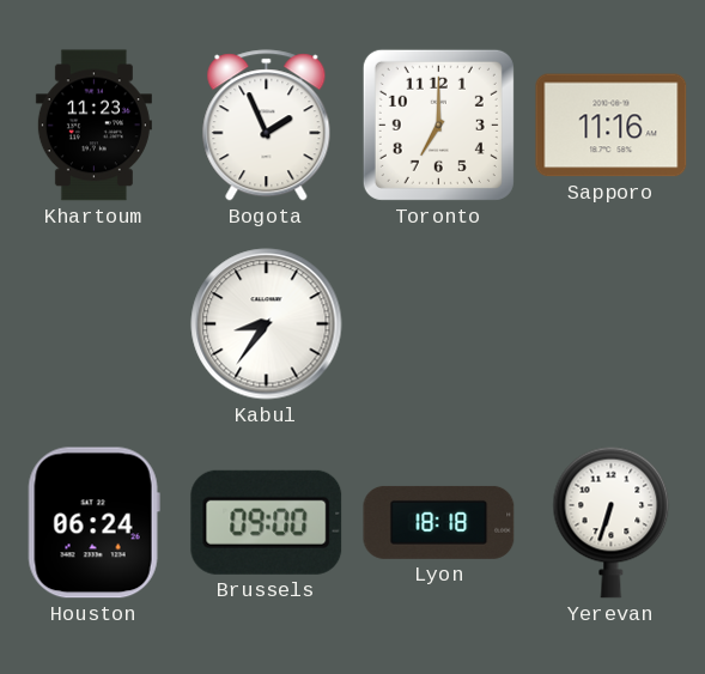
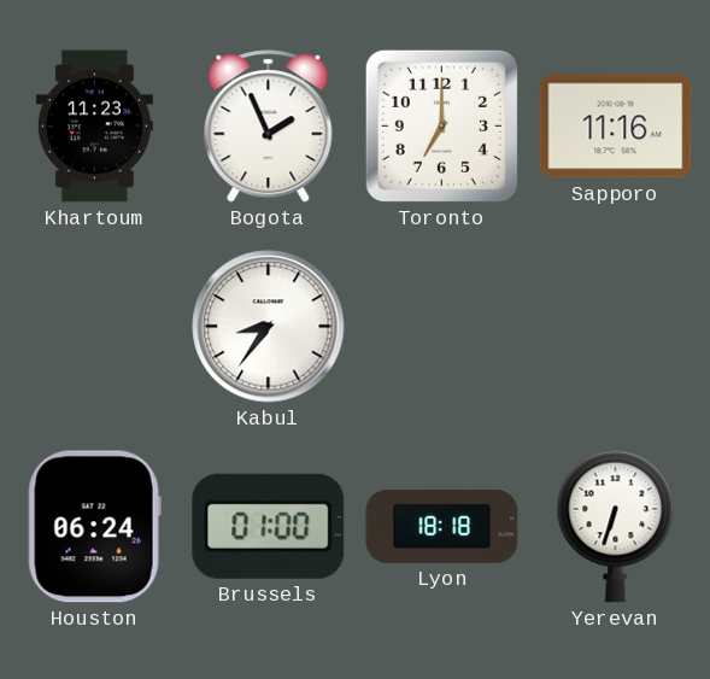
Brussels: 09:00 -> 01:00
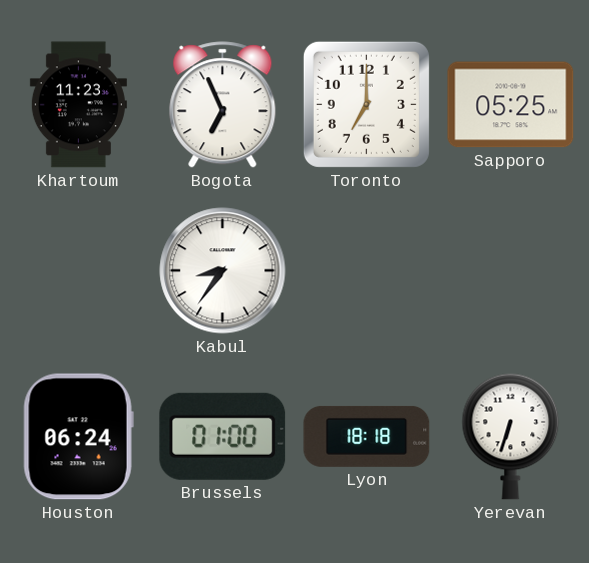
Bogota: 1:56 -> 6:56
Sapporo: 11:16 -> 05:25
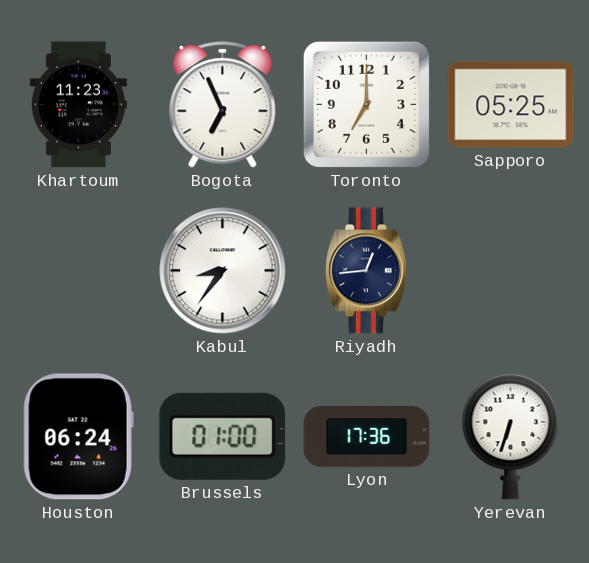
Riyadh: none -> 12:44
Lyon: 18:18 -> 17:36
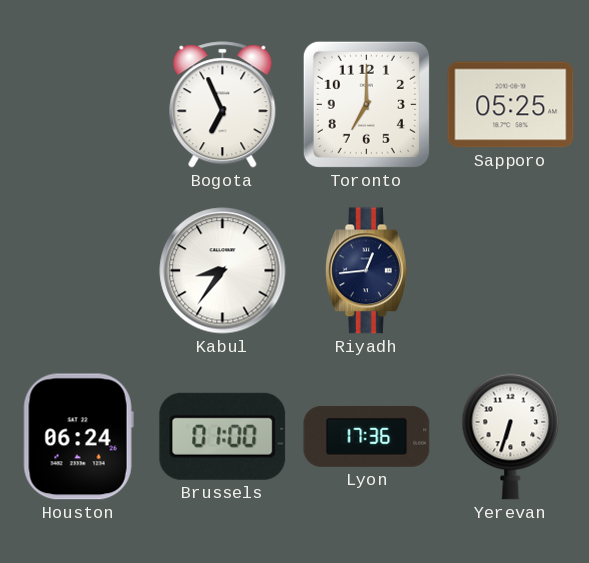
Khartoum: 11:23 -> none
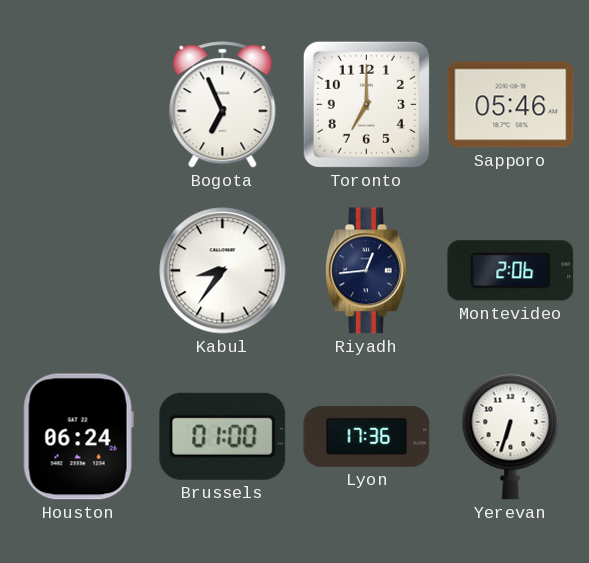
Sapporo: 05:25 -> 05:46
Montevideo: none -> 2:06
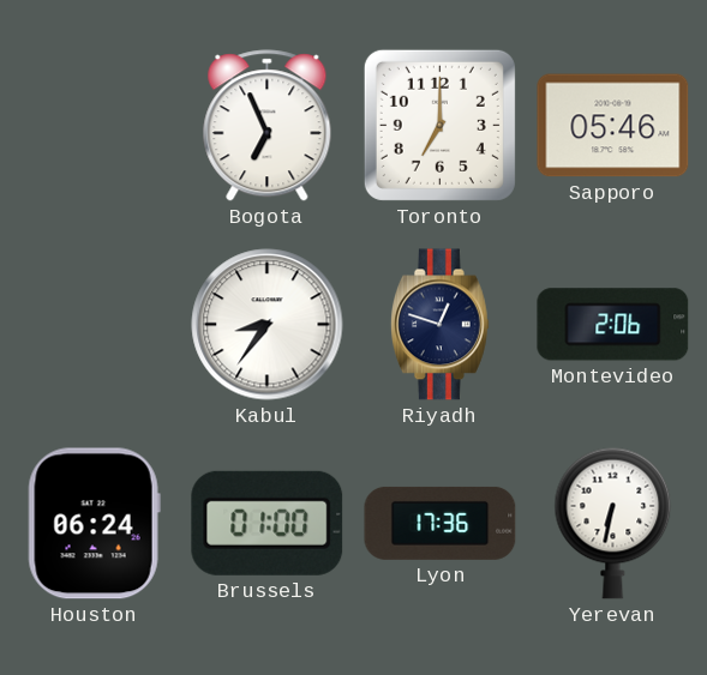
Riyadh: 12:44 -> 12:48
Yerevan: 6:33 -> 6:32
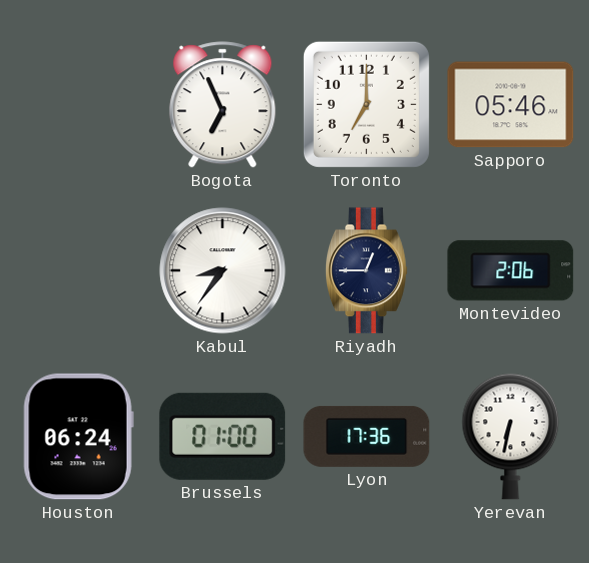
Riyadh: 12:48 -> 12:45
